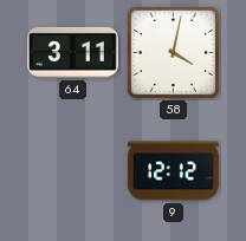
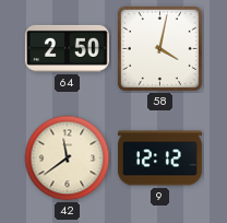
64: 3:11 -> 2:50
42: none -> 11:39
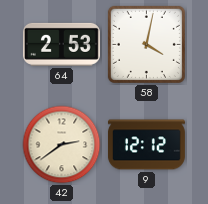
64: 2:50 -> 2:53
42: 11:39 -> 2:39
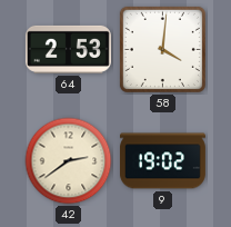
58: 4:02 -> 4:01
9: 12:12 -> 19:02
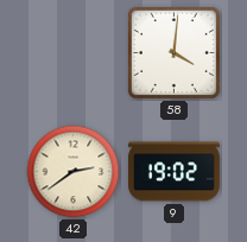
64: 2:53 -> none
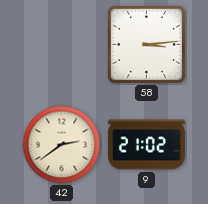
58: 4:01 -> 3:14
9: 19:02 -> 21:02
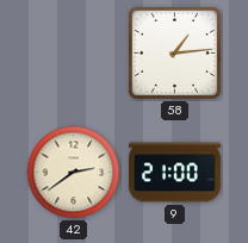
58: 3:14 -> 1:14
9: 21:02 -> 21:00
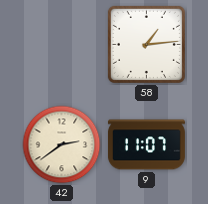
9: 21:00 -> 11:07
